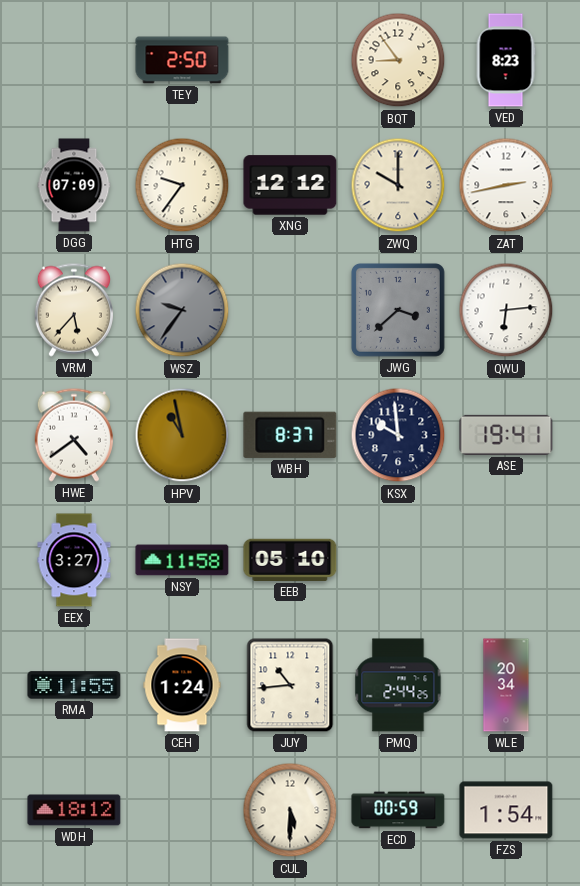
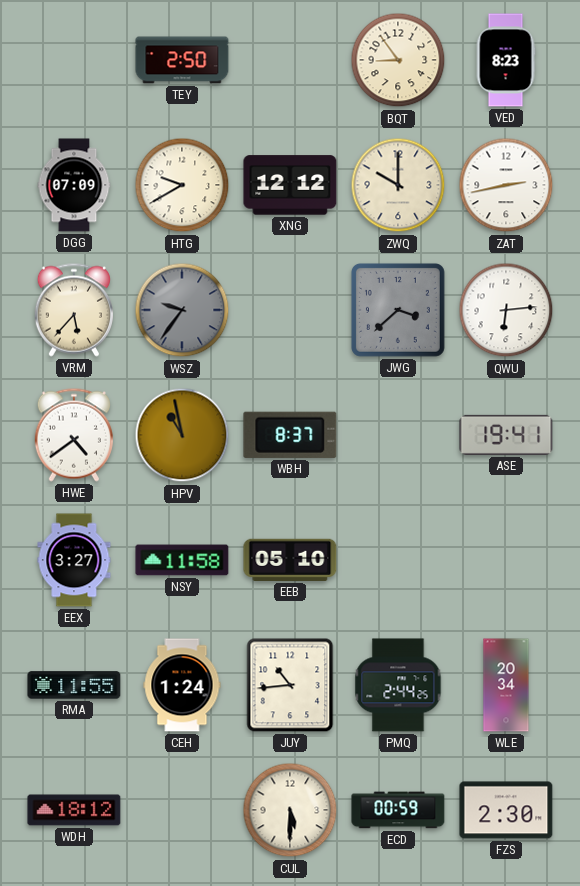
HTG: 9:36 -> 9:40
KSX: 9:59 -> none
FZS: 1:54 -> 2:30
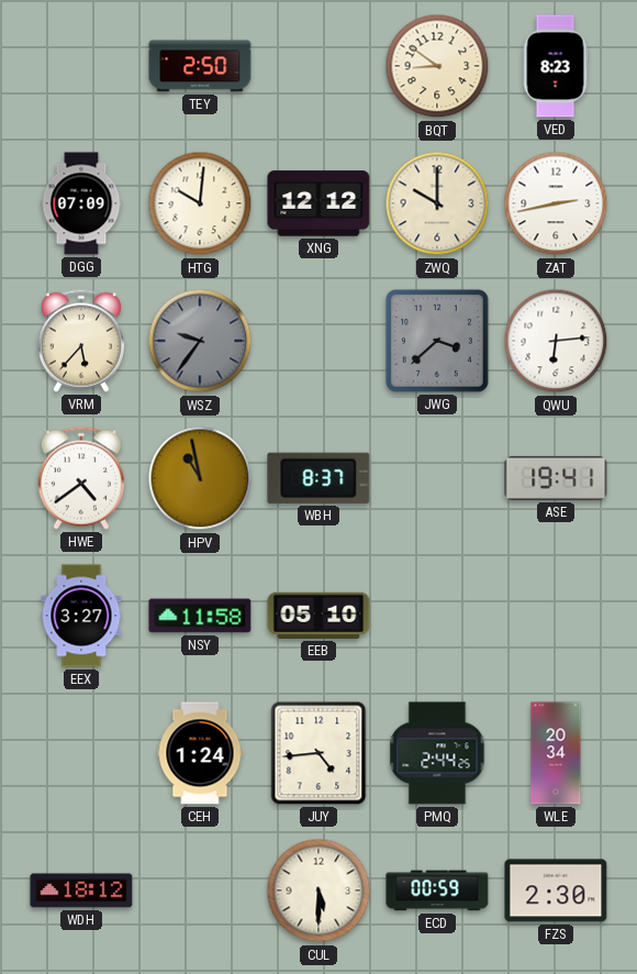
BQT: 8:54 -> 8:51
HTG: 9:40 -> 10:01
RMA: 11:55 -> none
JUY: 10:44 -> 4:44
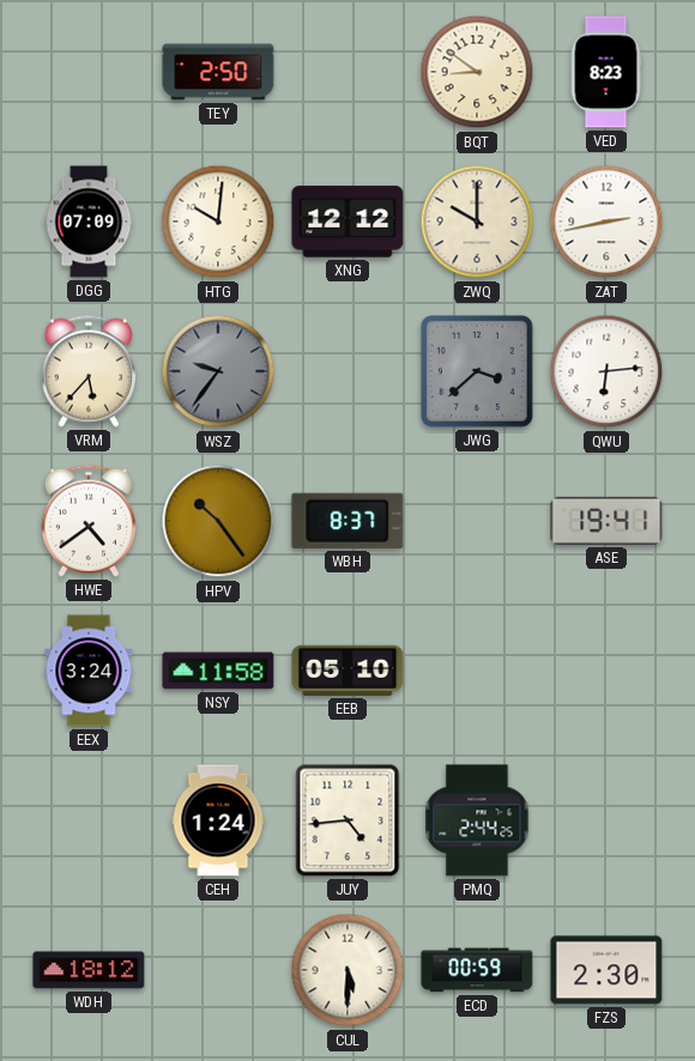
HPV: 10:58 -> 10:24
EEX: 3:27 -> 3:24
WLE: 20:34 -> none
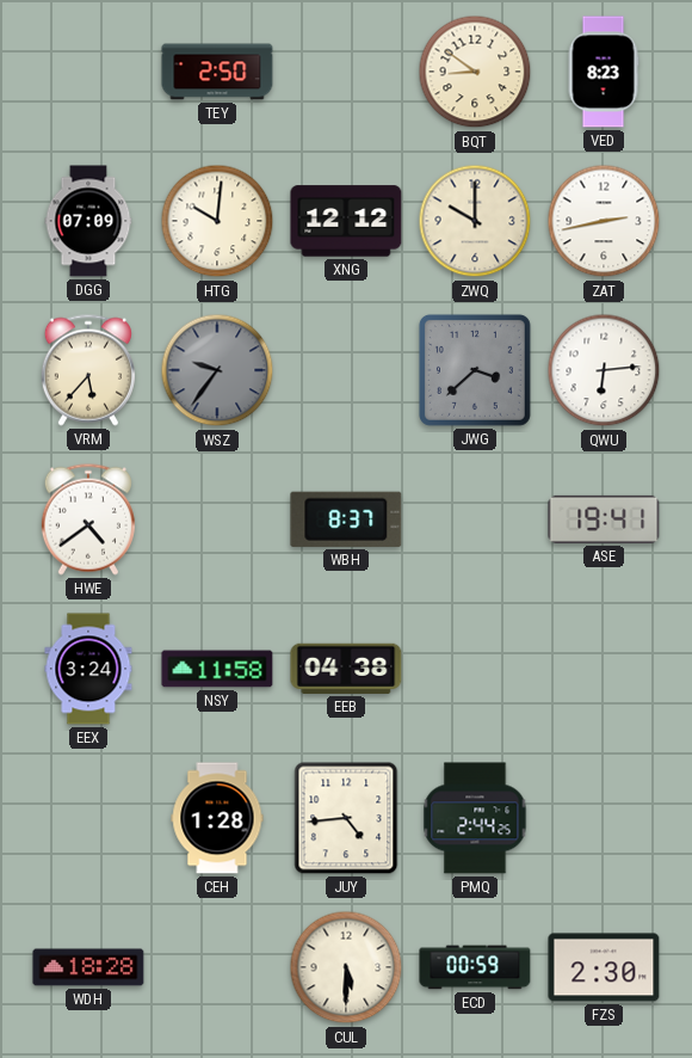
HPV: 10:24 -> none
EEB: 05:10 -> 04:38
CEH: 1:24 -> 1:28
WDH: 18:12 -> 18:28
